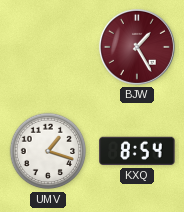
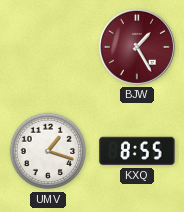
KXQ: 8:54 -> 8:55
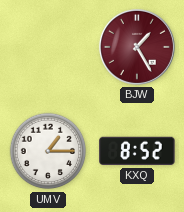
UMV: 1:18 -> 1:15
KXQ: 8:55 -> 8:52
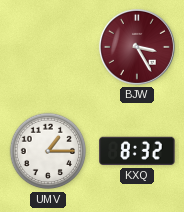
BJW: 1:25 -> 3:25
KXQ: 8:52 -> 8:32
